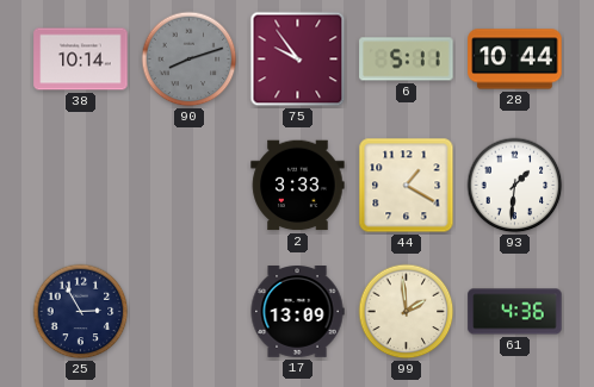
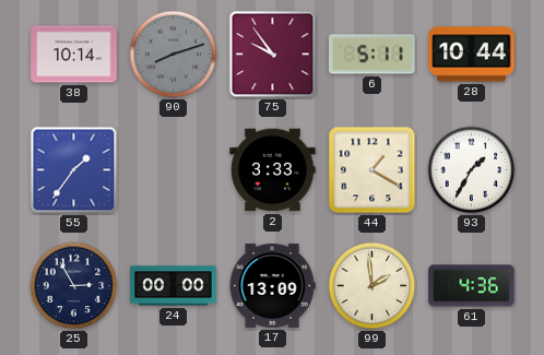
55: none -> 1:36
93: 1:31 -> 1:35
24: none -> 00:00
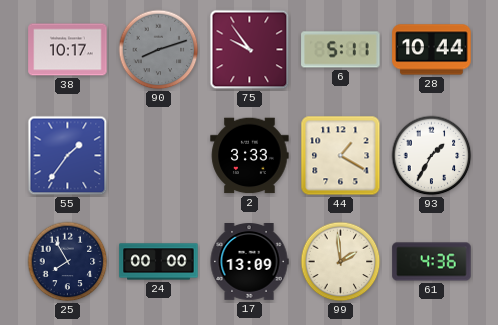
38: 10:14 -> 10:17
25: 2:55 -> 7:55
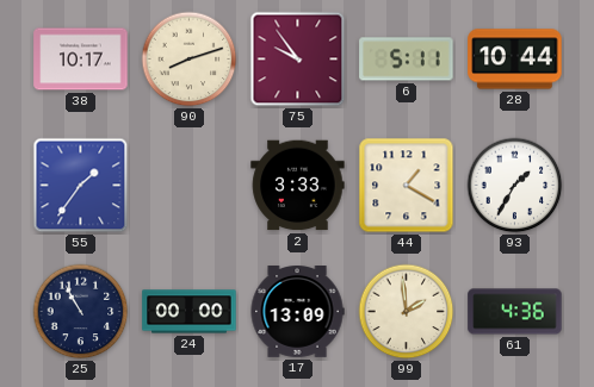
90 dial: grey -> cream
25: 7:55 -> 10:55
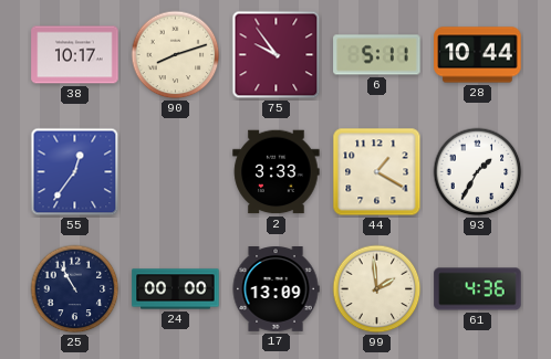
55: 1:36 -> 12:36
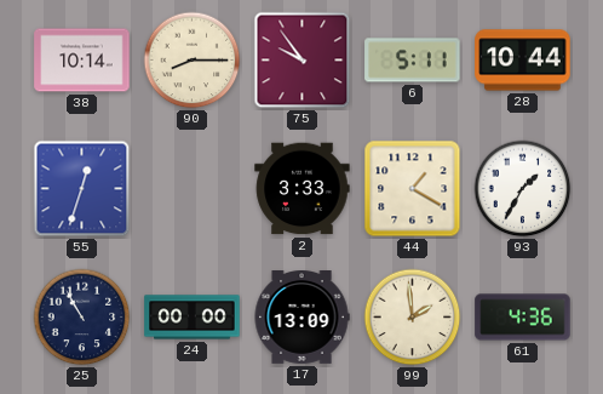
38: 10:17 -> 10:14
90: 8:12 -> 8:15
55: 12:36 -> 12:33
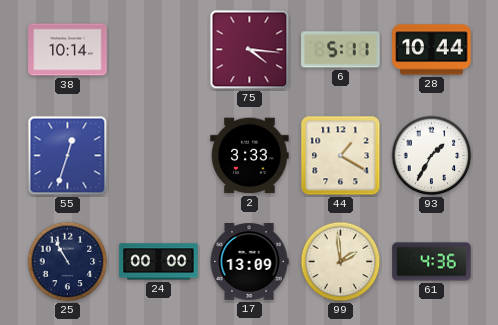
90: 8:15 -> none
75: 9:54 -> 4:16
